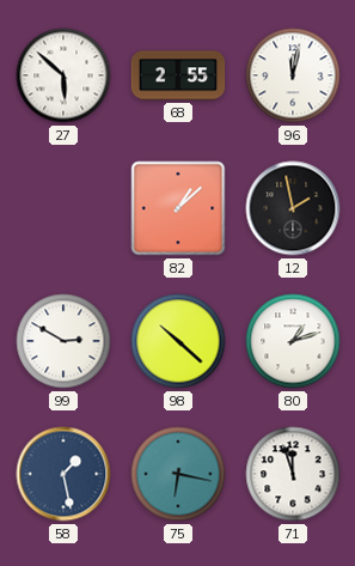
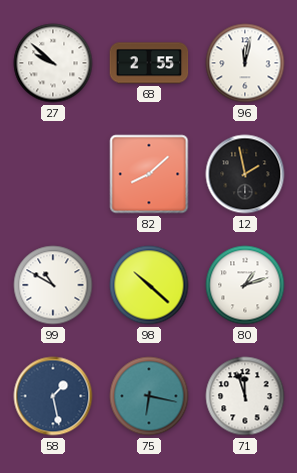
27: 5:52 -> 9:52
82: 1:08 -> 8:08
99: 2:50 -> 10:50
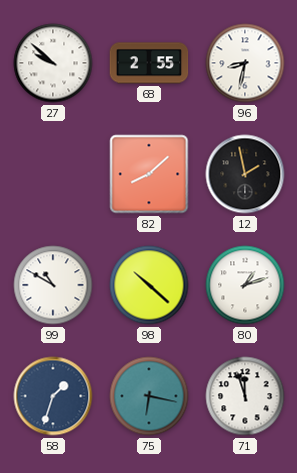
96: 12:02 -> 8:32
58: 1:28 -> 1:33
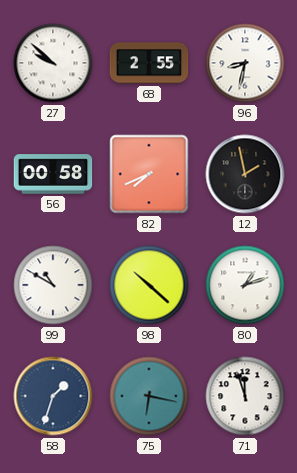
56: none -> 00:58
82: 8:08 -> 7:41
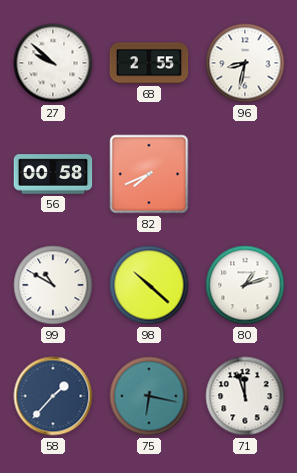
12: 1:58 -> none
58: 1:33 -> 1:37
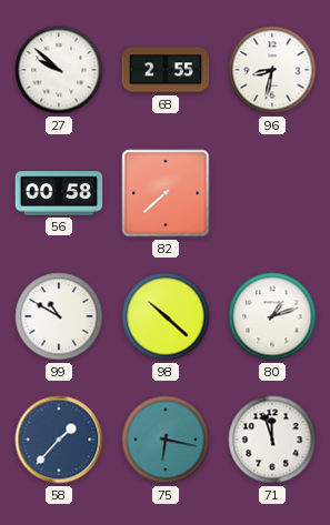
82: 7:41 -> 7:38
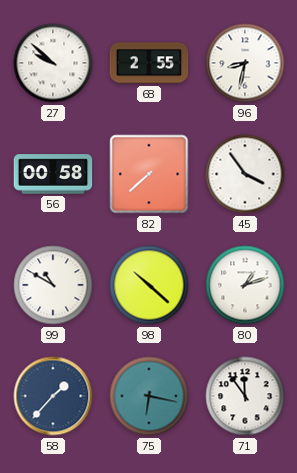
45: none -> 3:54
71: 11:57 -> 11:54
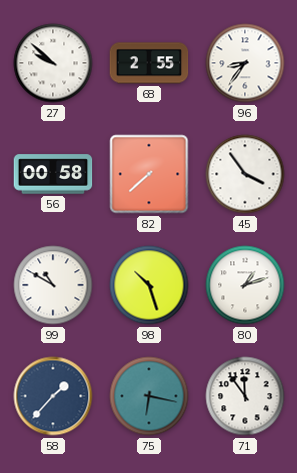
96: 8:32 -> 8:36
98: 10:22 -> 10:27
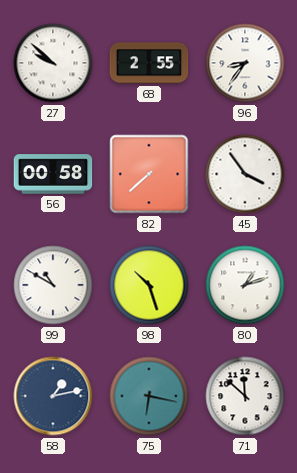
58: 1:37 -> 1:13
71: 11:54 -> 11:52
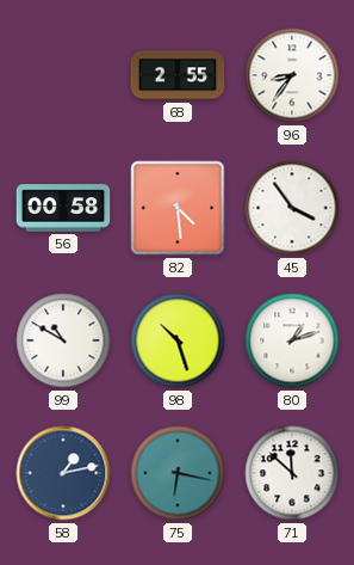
27: 9:52 -> none
82: 7:38 -> 4:29
